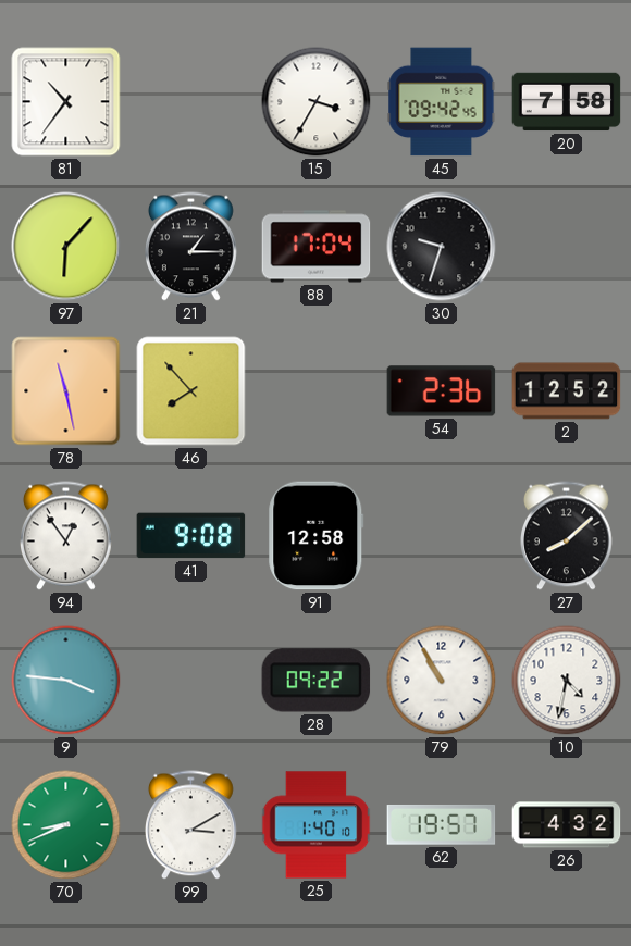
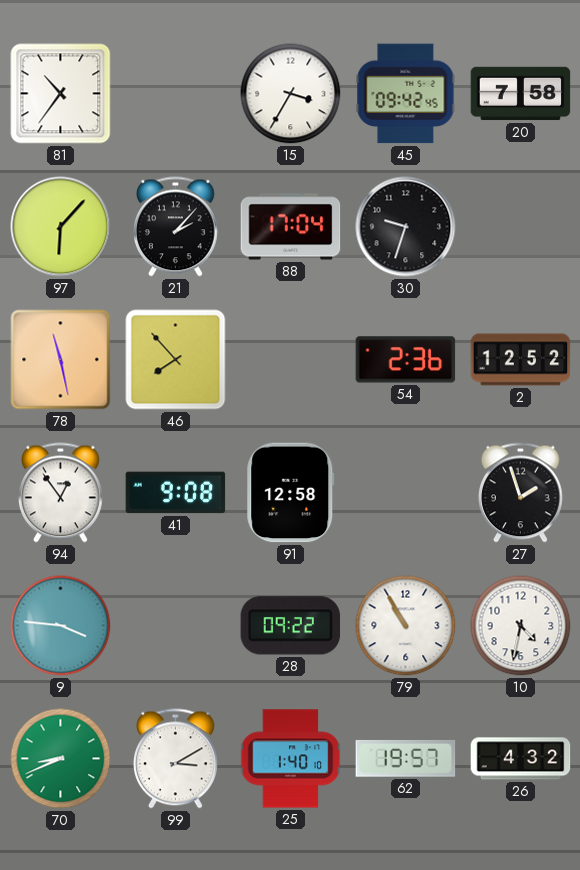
21: 1:15 -> 2:07
27: 8:08 -> 1:57
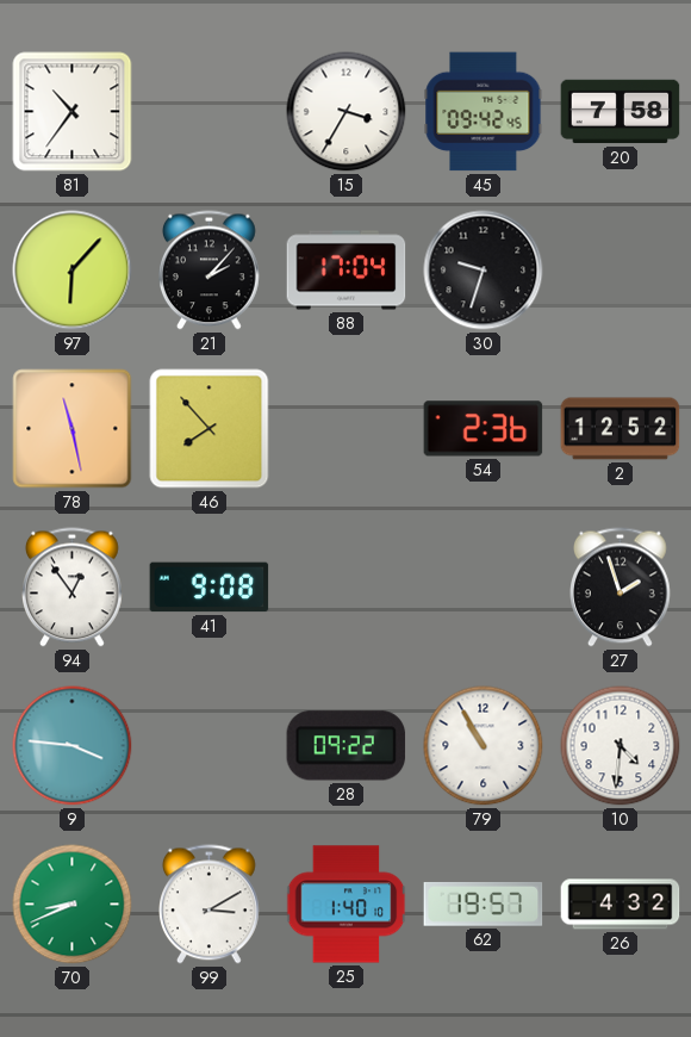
91: 12:58 -> none
10: 4:32 -> 4:31
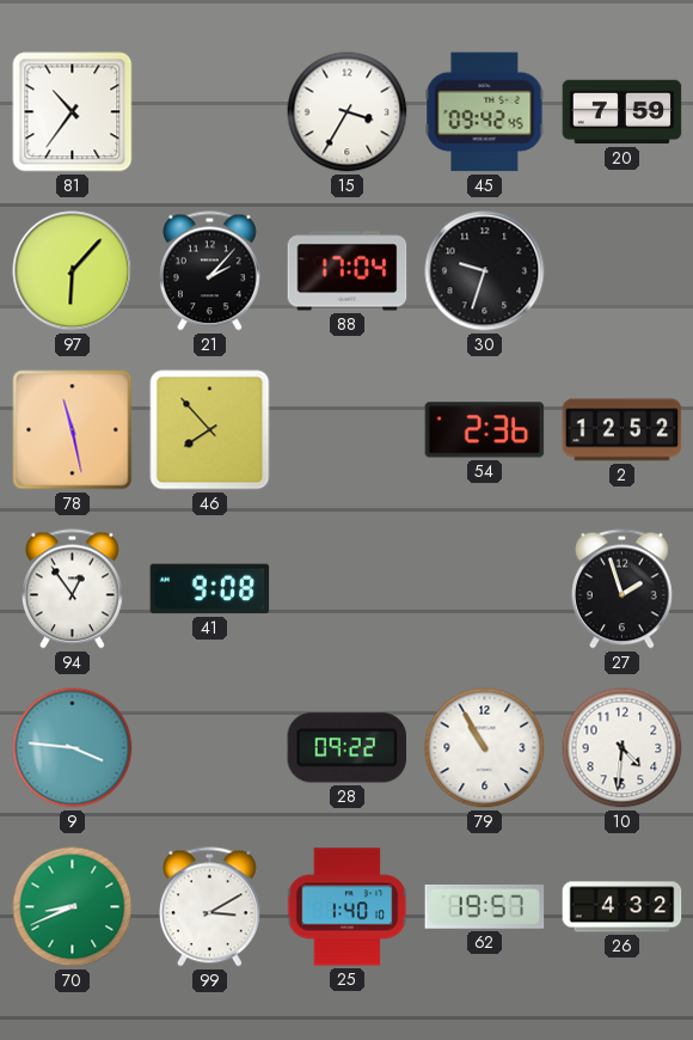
20: 7:58 -> 7:59
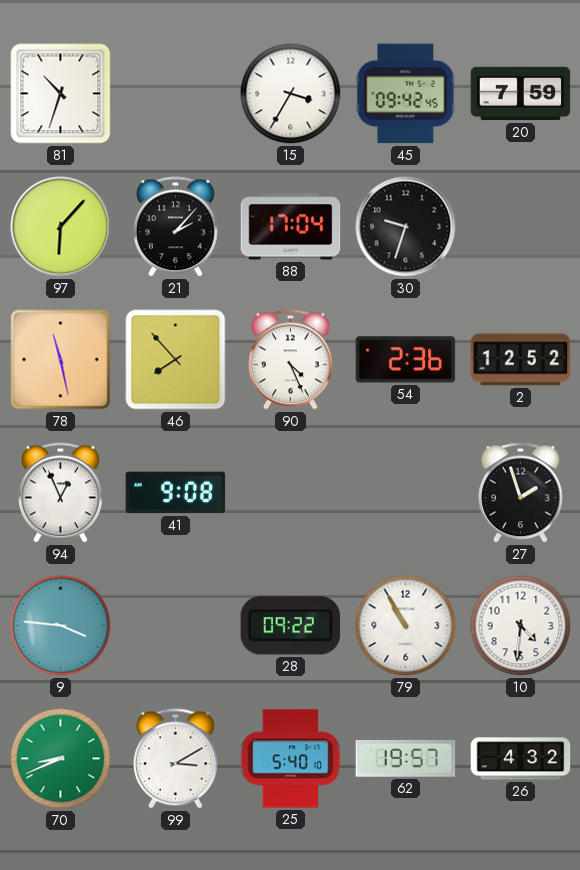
81: 10:36 -> 10:33
90: none -> 4:26
94: 12:54 -> 12:56
25: 1:40 -> 5:40
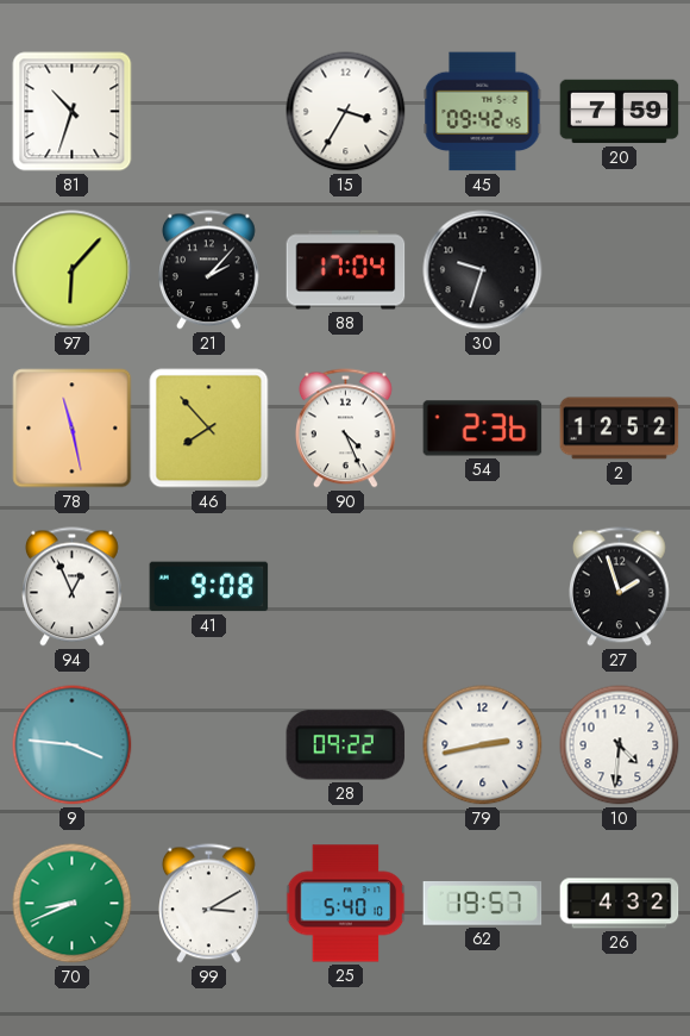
79: 10:55 -> 2:43
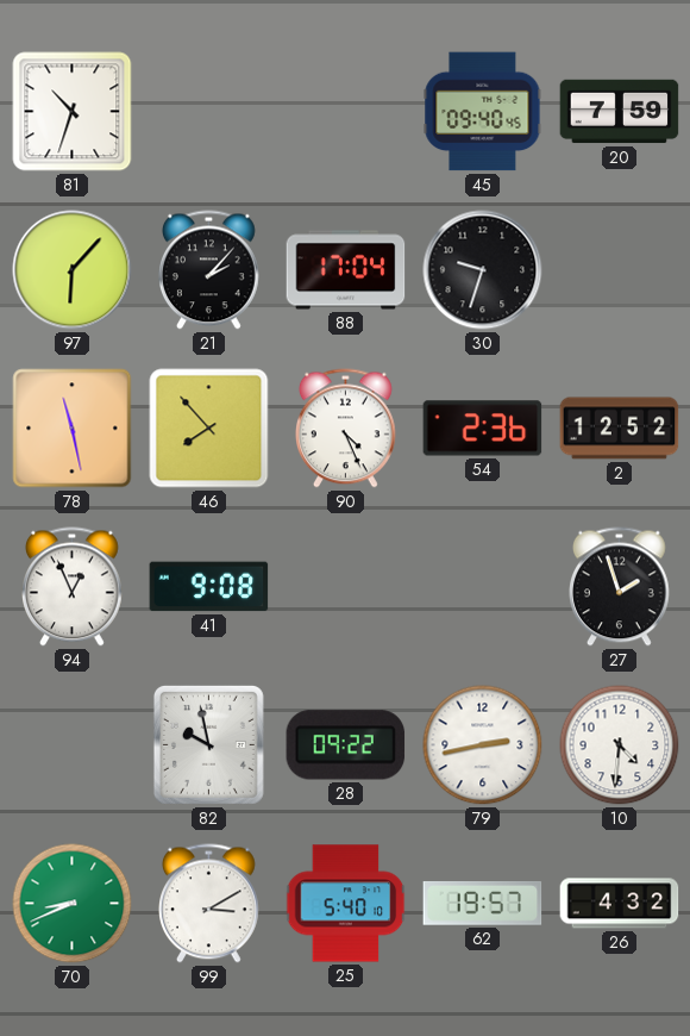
15: 3:35 -> none
45: 09:42 -> 09:40
9: 3:46 -> none
82: none -> 9:58
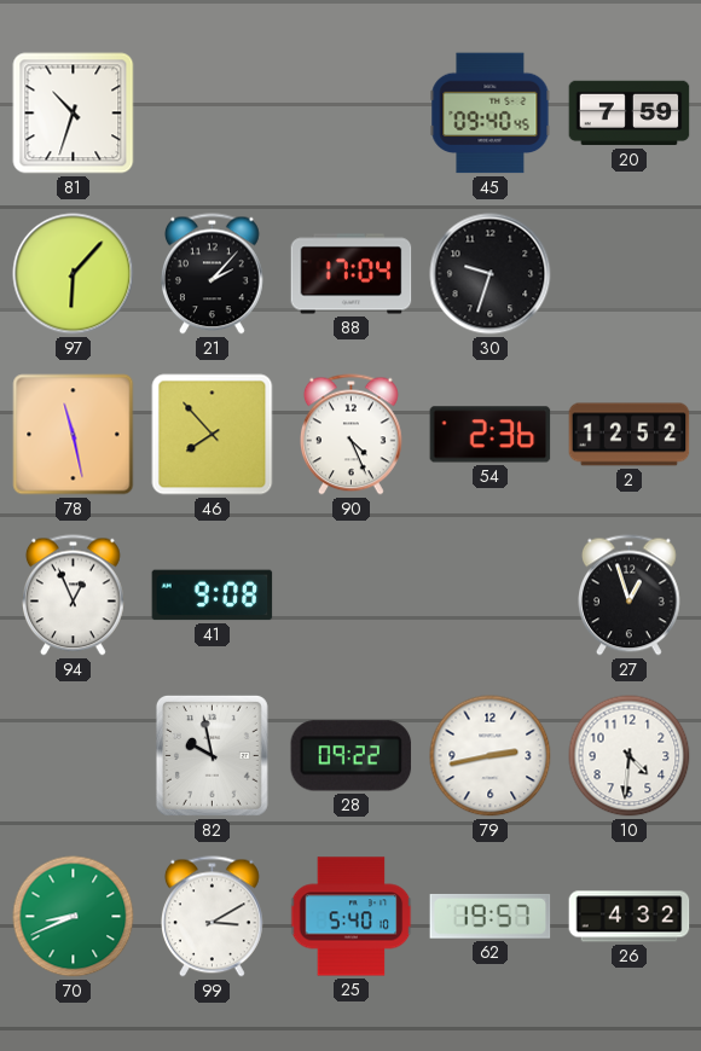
27: 1:57 -> 12:57
